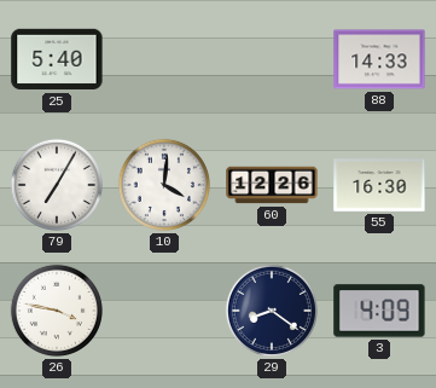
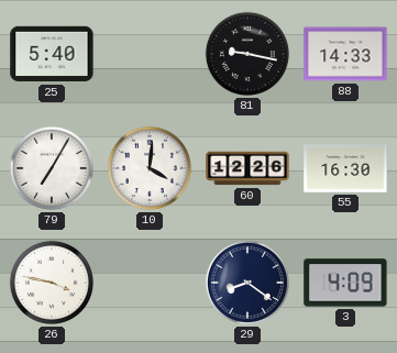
81: none -> 9:17
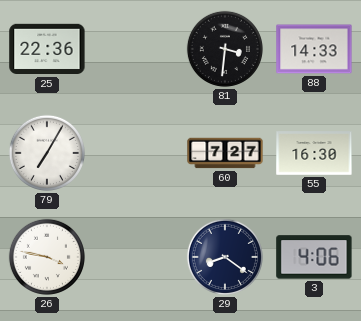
25: 5:40 -> 22:36
81: 9:17 -> 3:31
10: 4:01 -> none
60: 12:26 -> 7:27
3: 4:09 -> 4:06
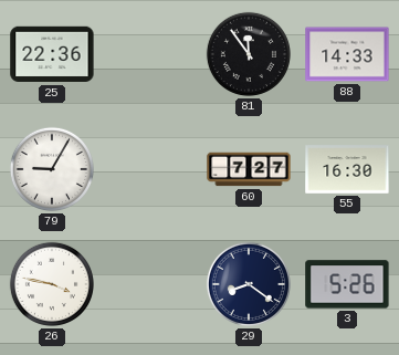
81: 3:31 -> 11:54
79: 7:05 -> 9:05
3: 4:06 -> 5:26
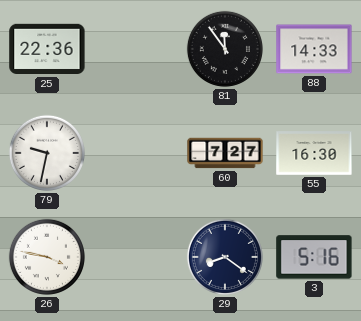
79: 9:05 -> 9:32
3: 5:26 -> 5:16
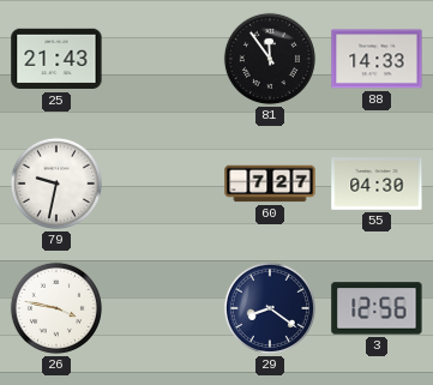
25: 22:36 -> 21:43
55: 16:30 -> 04:30
3: 5:16 -> 12:56
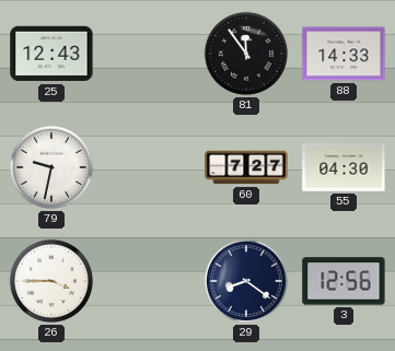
25: 21:43 -> 12:43
26: 3:47 -> 3:45
